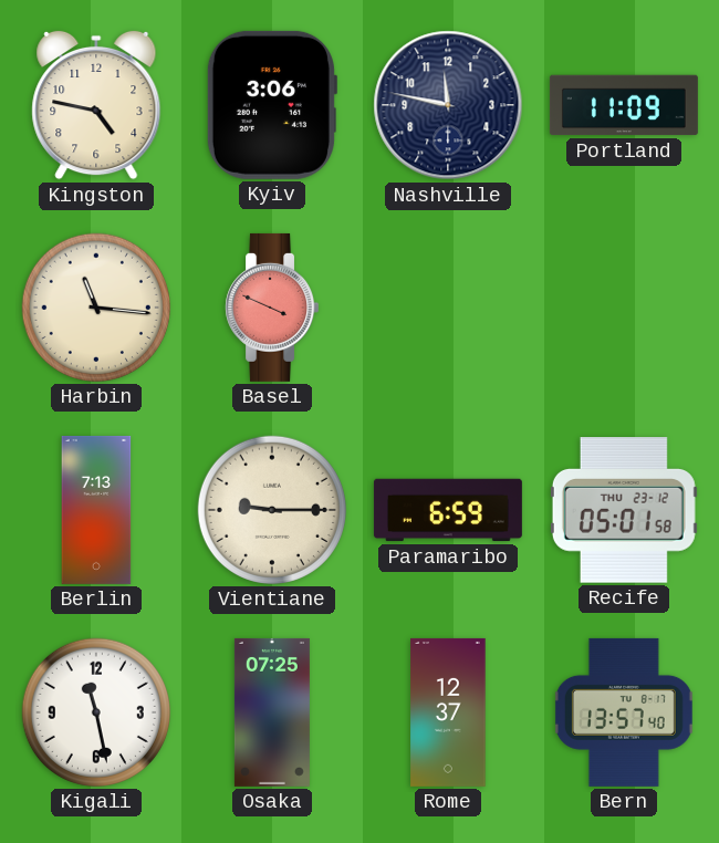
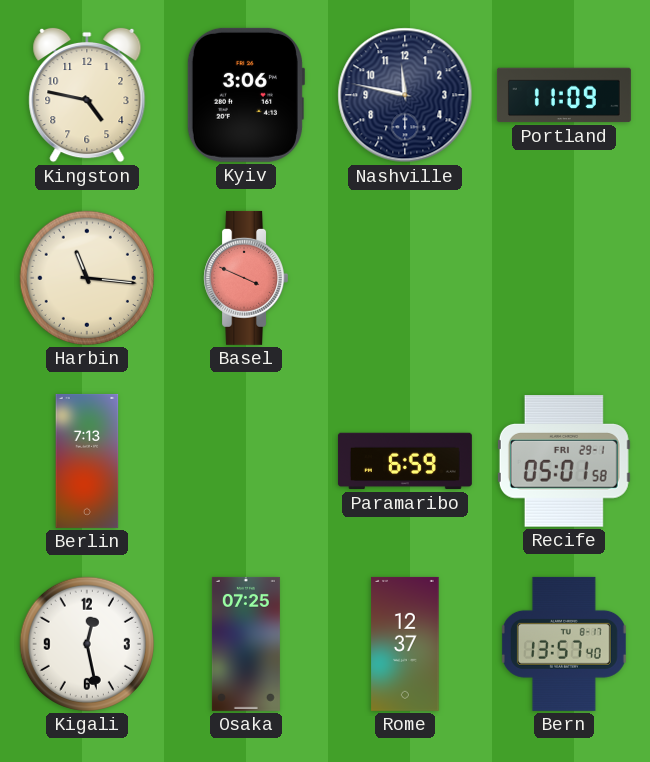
Vientiane: 9:15 -> none
Recife date: THU 23-12 -> FRI 29-1
Kigali: 11:28 -> 12:28
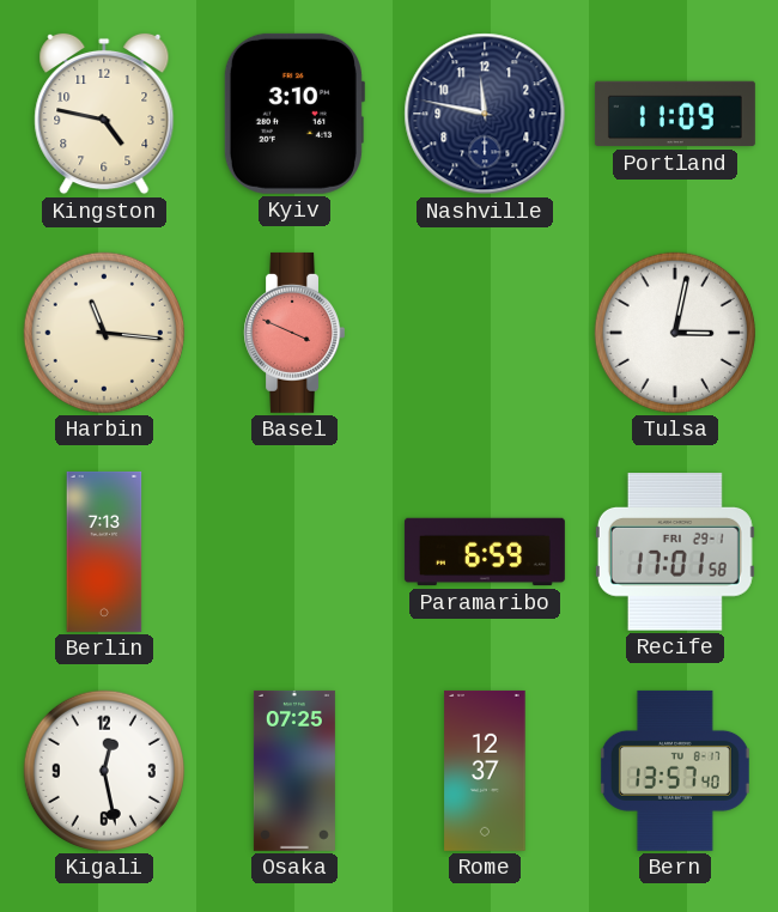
Kyiv: 3:06 -> 3:10
Tulsa: none -> 3:02
Recife: 05:01 -> 17:01
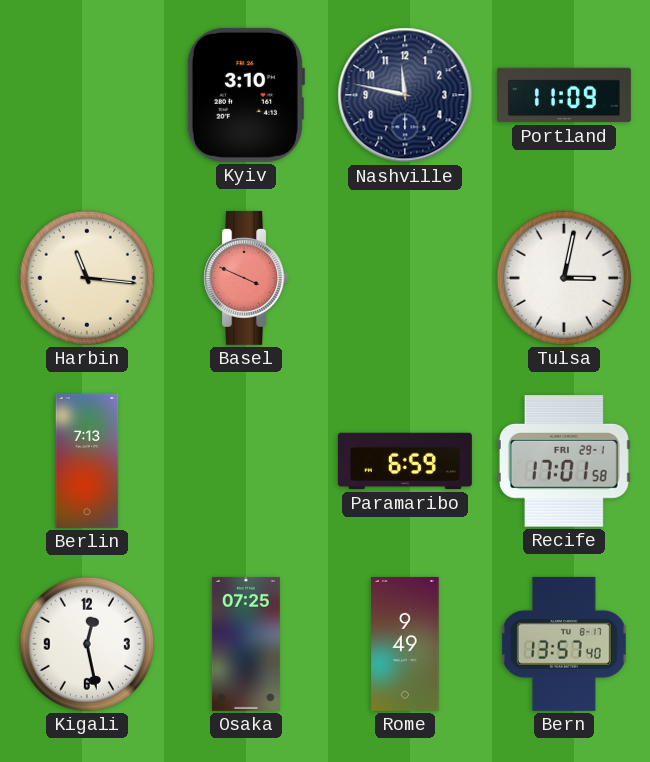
Kingston: 4:47 -> none
Rome: 12:37 -> 9:49
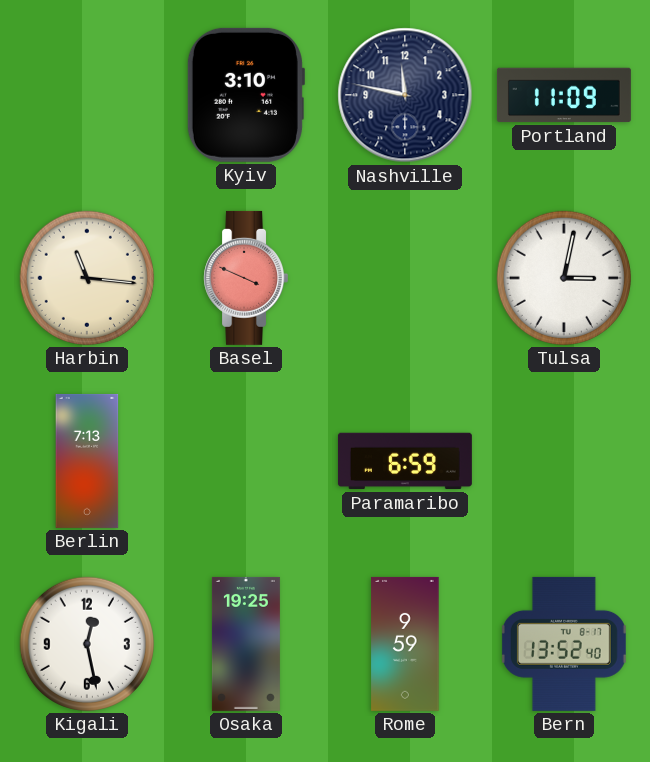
Recife: 17:01 -> none
Osaka: 07:25 -> 19:25
Rome: 9:49 -> 9:59
Bern: 13:57 -> 13:52
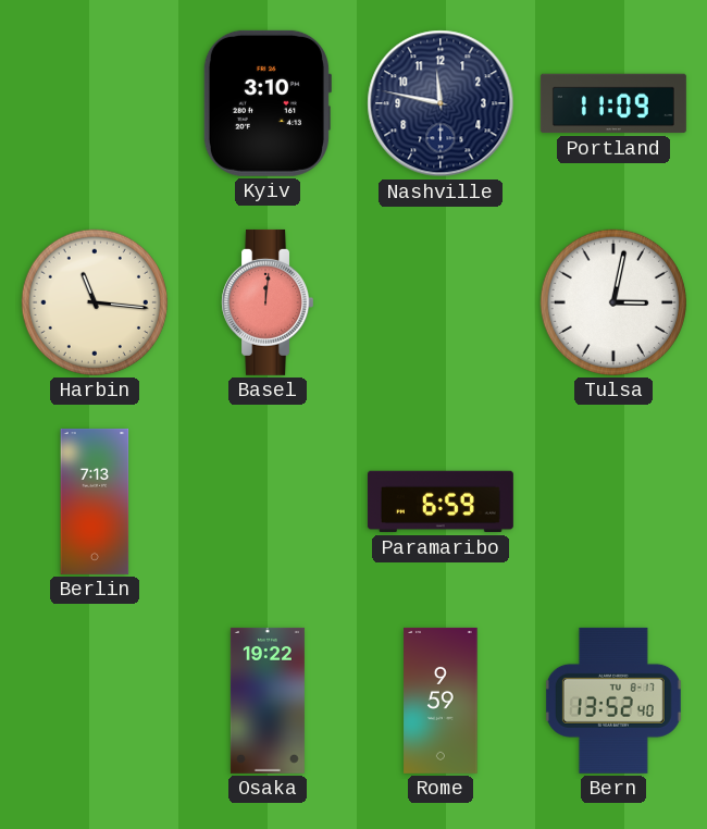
Basel: 3:49 -> 12:01
Kigali: 12:28 -> none
Osaka: 19:25 -> 19:22
